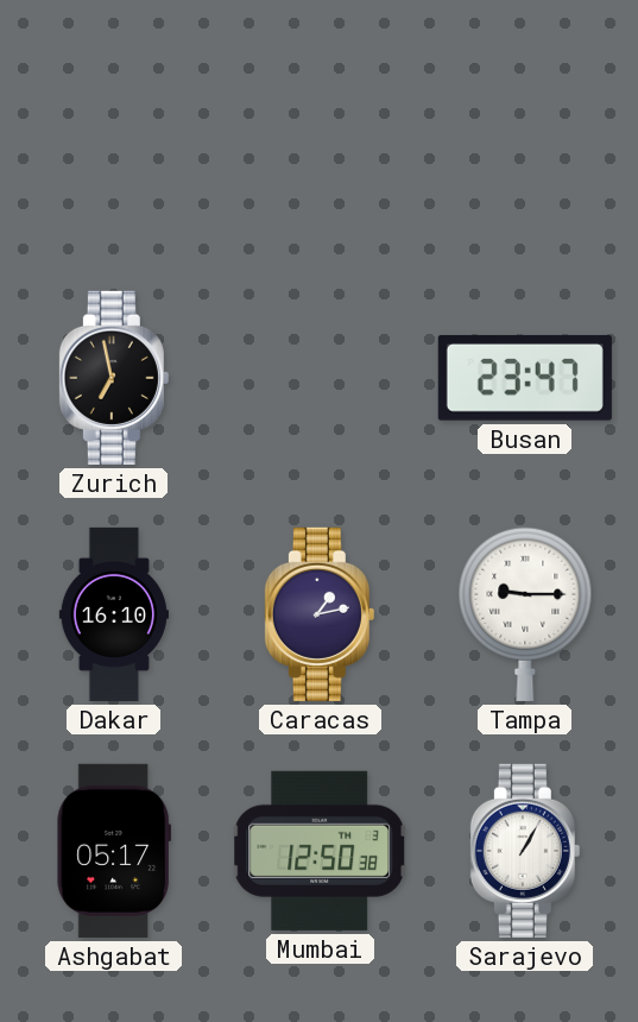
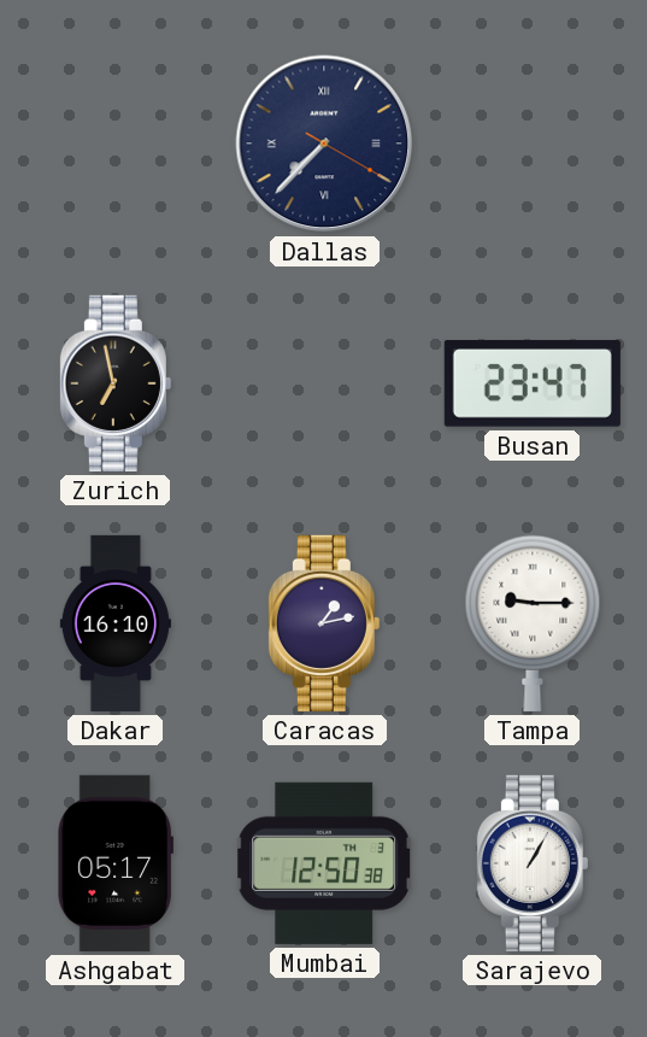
Dallas: none -> 7:37
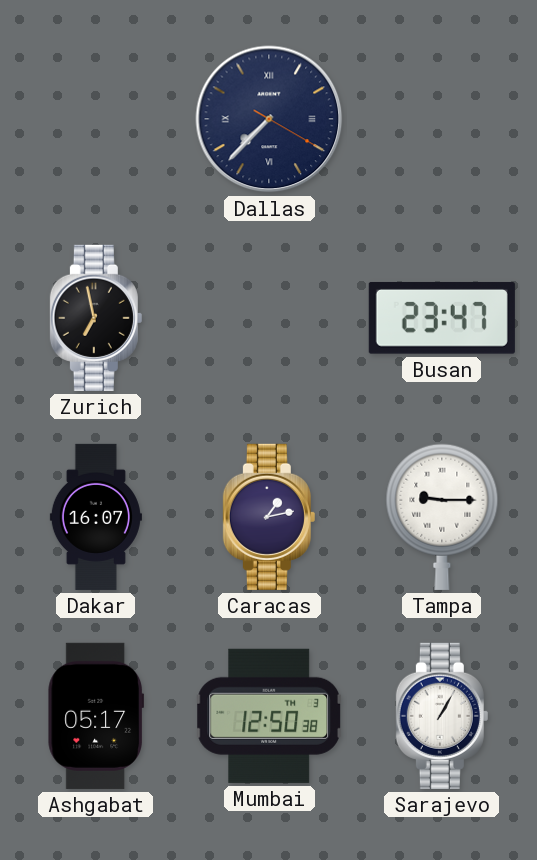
Dakar: 16:10 -> 16:07
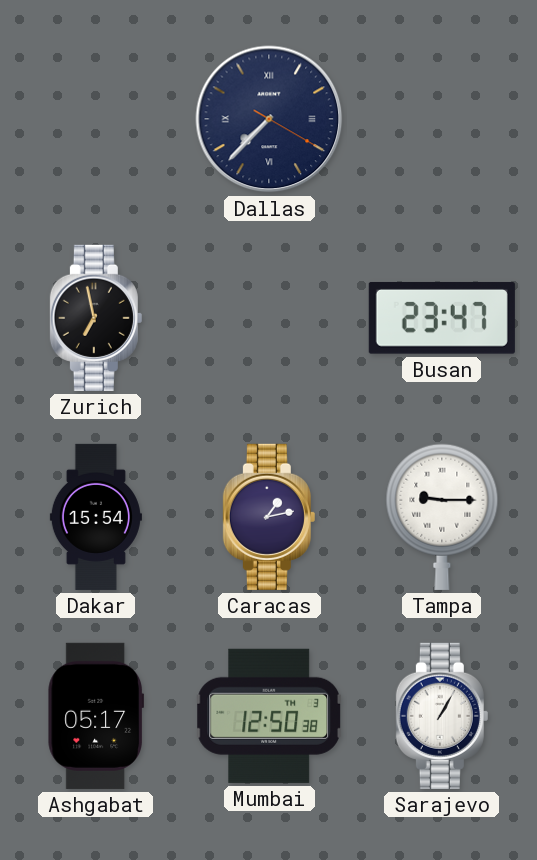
Dakar: 16:07 -> 15:54
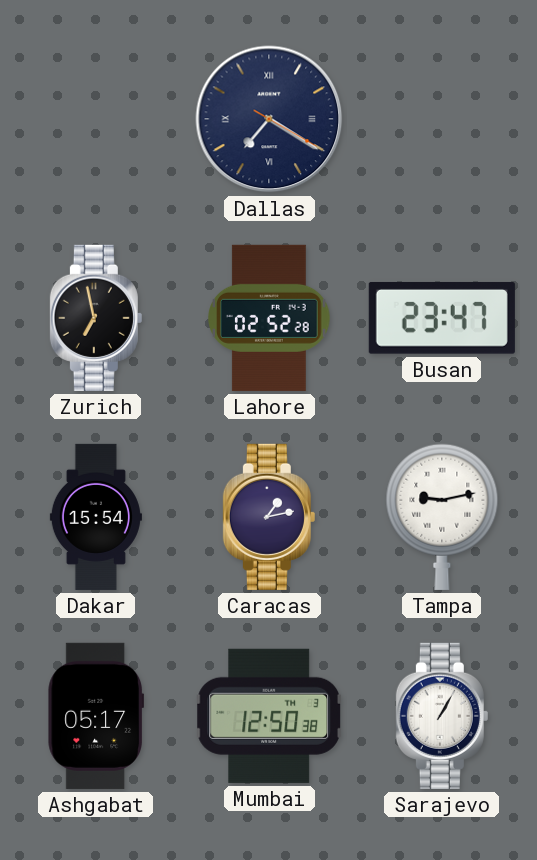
Dallas: 7:37 -> 7:20
Lahore: none -> 02:52
Tampa: 9:15 -> 9:13
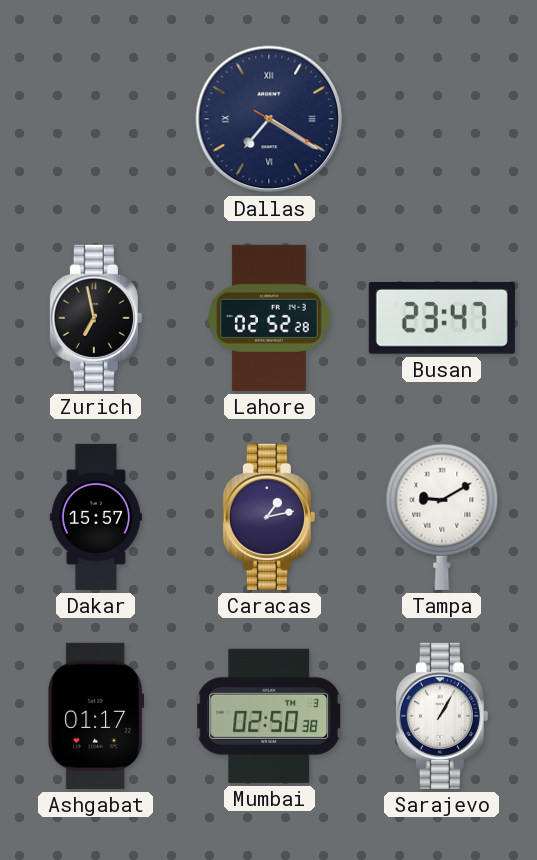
Dakar: 15:54 -> 15:57
Tampa: 9:13 -> 9:10
Ashgabat: 05:17 -> 01:17
Mumbai: 12:50 -> 02:50
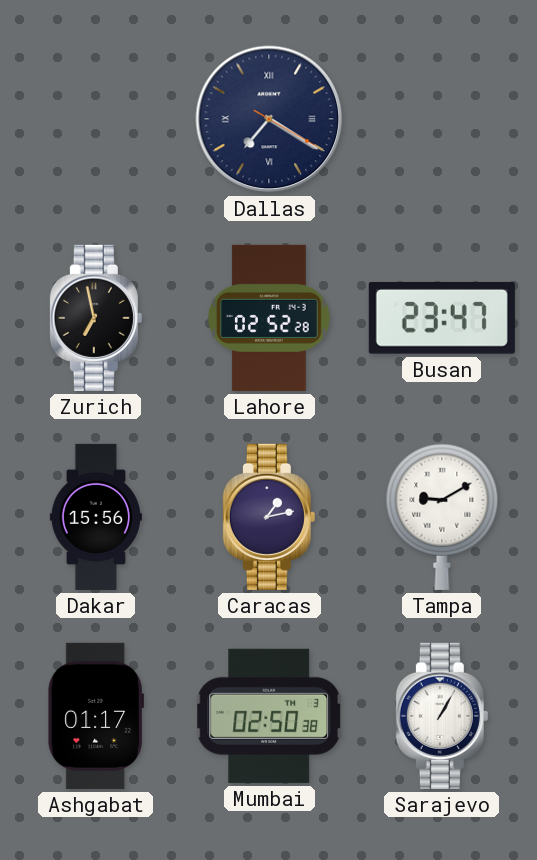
Dakar: 15:57 -> 15:56
